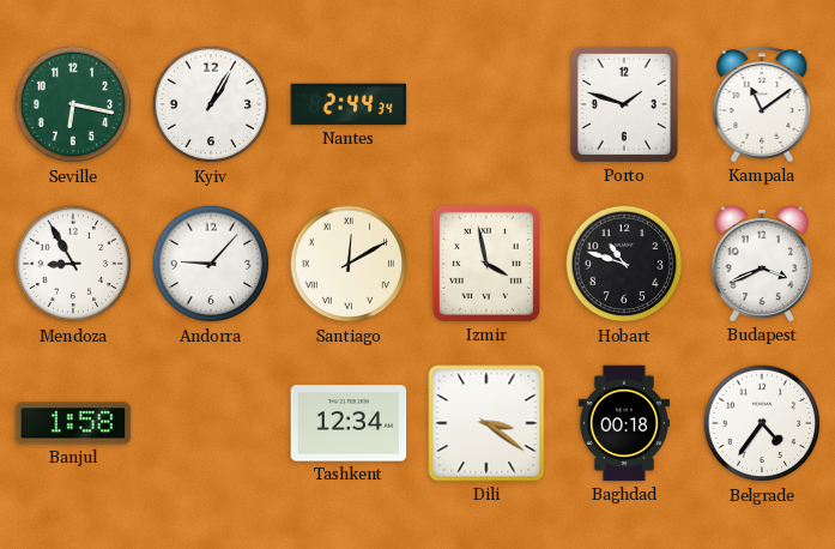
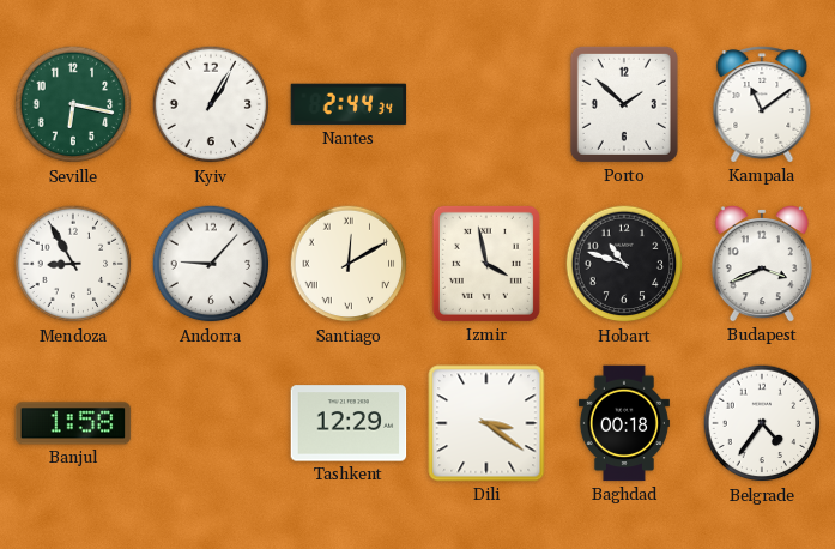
Porto: 1:48 -> 1:52
Tashkent: 12:34 -> 12:29
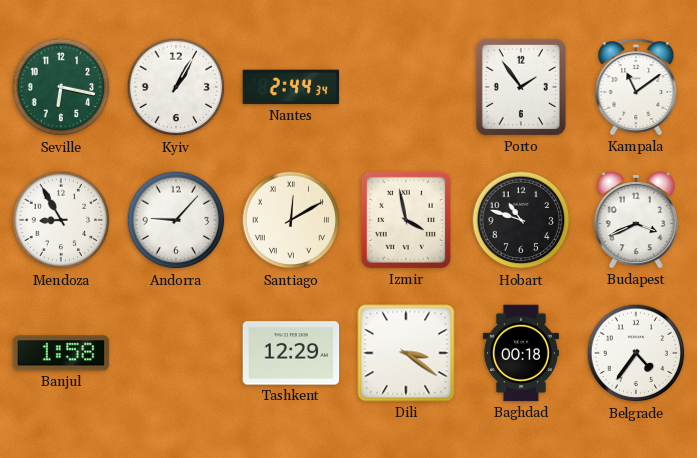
Porto: 1:52 -> 1:54
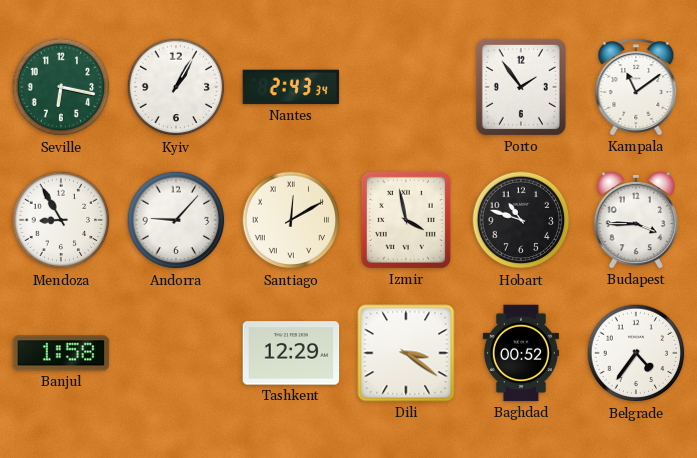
Nantes: 2:44 -> 2:43
Budapest: 3:41 -> 3:45
Baghdad: 00:18 -> 00:52
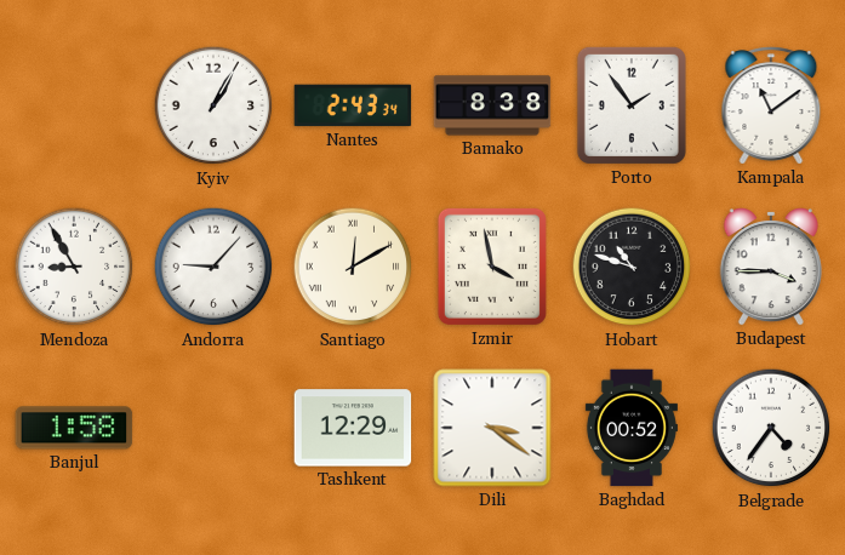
Seville: 6:17 -> none
Bamako: none -> 8:38
